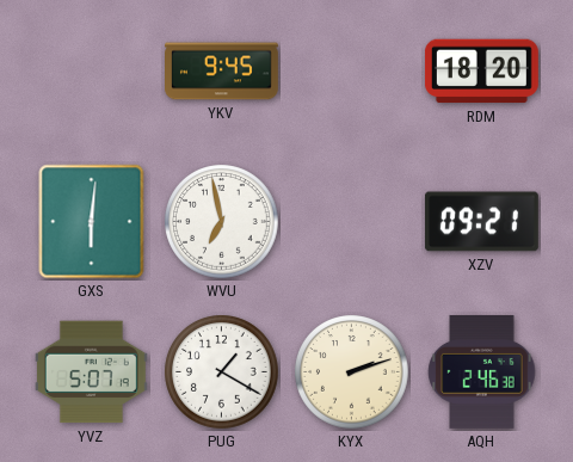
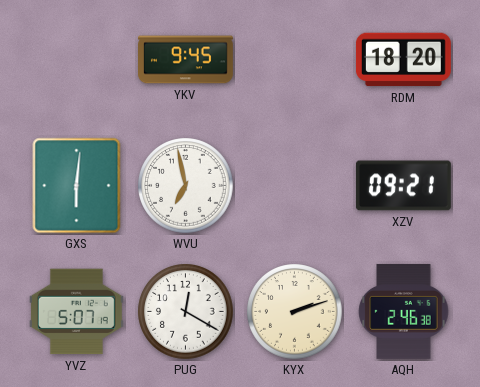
PUG: 1:20 -> 12:20
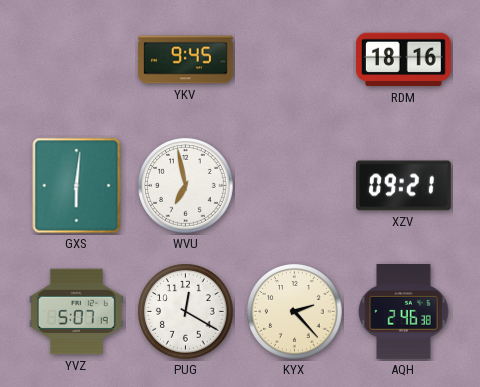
RDM: 18:20 -> 18:16
KYX: 2:12 -> 2:23
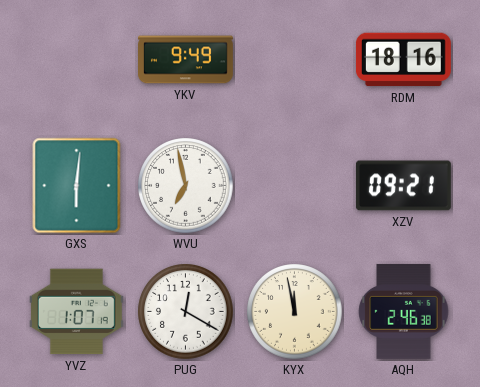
YKV: 9:45 -> 9:49
YVZ: 5:07 -> 1:07
KYX: 2:23 -> 11:58
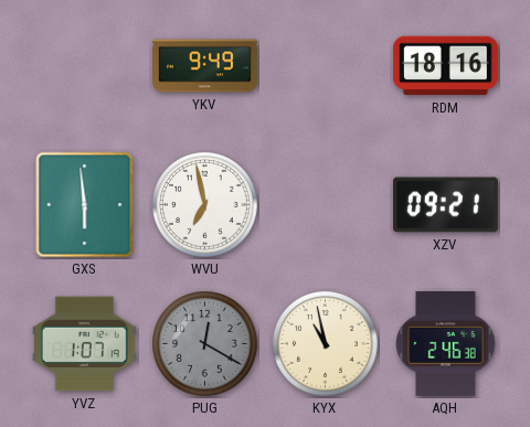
GXS: 6:01 -> 5:59
PUG dial: white -> grey
KYX: 11:58 -> 10:58
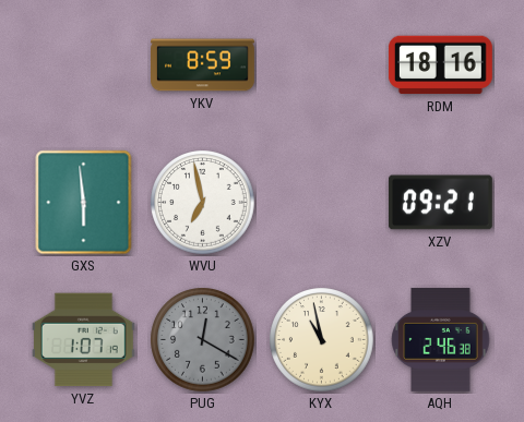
YKV: 9:49 -> 8:59
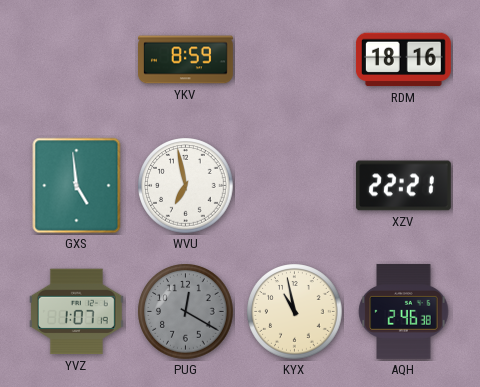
GXS: 5:59 -> 4:59
XZV: 09:21 -> 22:21
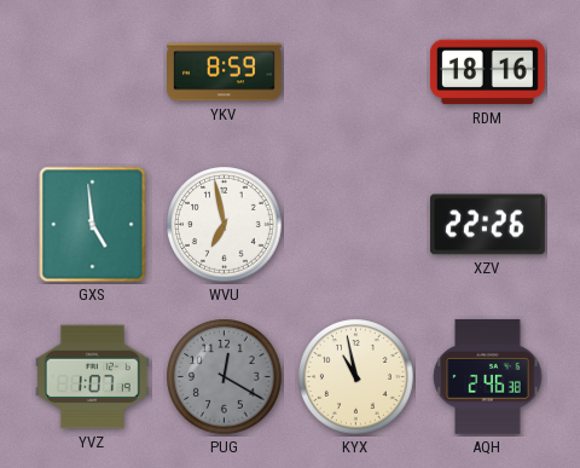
XZV: 22:21 -> 22:26
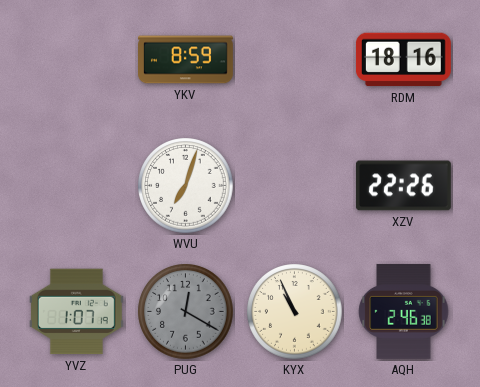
GXS: 4:59 -> none
WVU: 6:58 -> 7:03
KYX: 10:58 -> 10:56
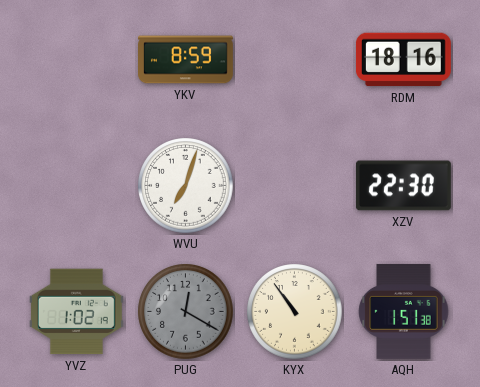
XZV: 22:26 -> 22:30
YVZ: 1:07 -> 1:02
KYX: 10:56 -> 10:54
AQH: 2:46 -> 1:51
